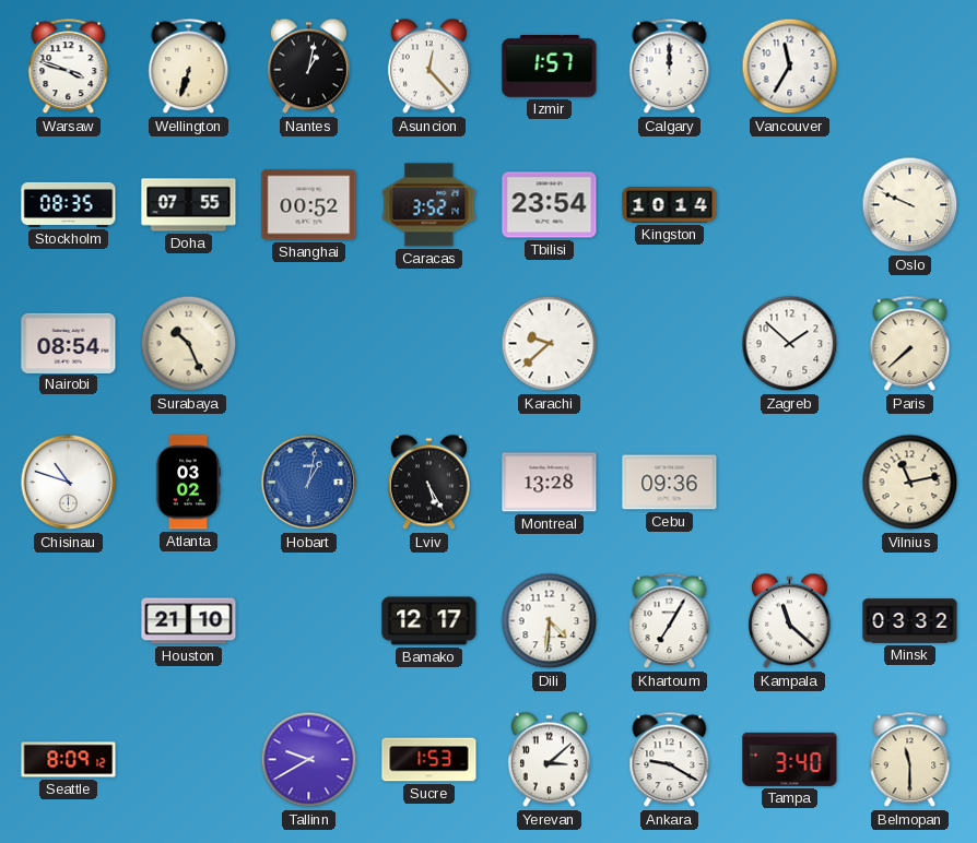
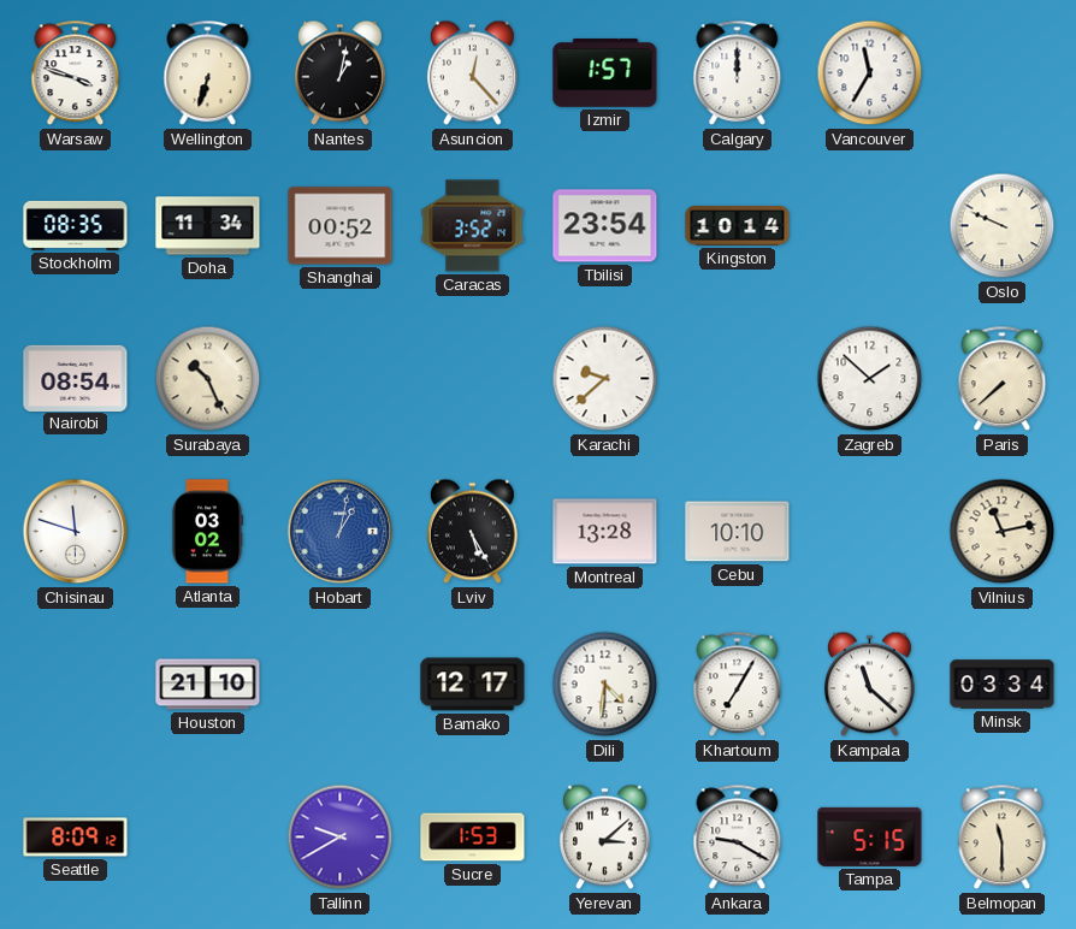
Doha: 07:55 -> 11:34
Chisinau: 10:48 -> 11:48
Cebu: 09:36 -> 10:10
Minsk: 03:32 -> 03:34
Tampa: 3:40 -> 5:15
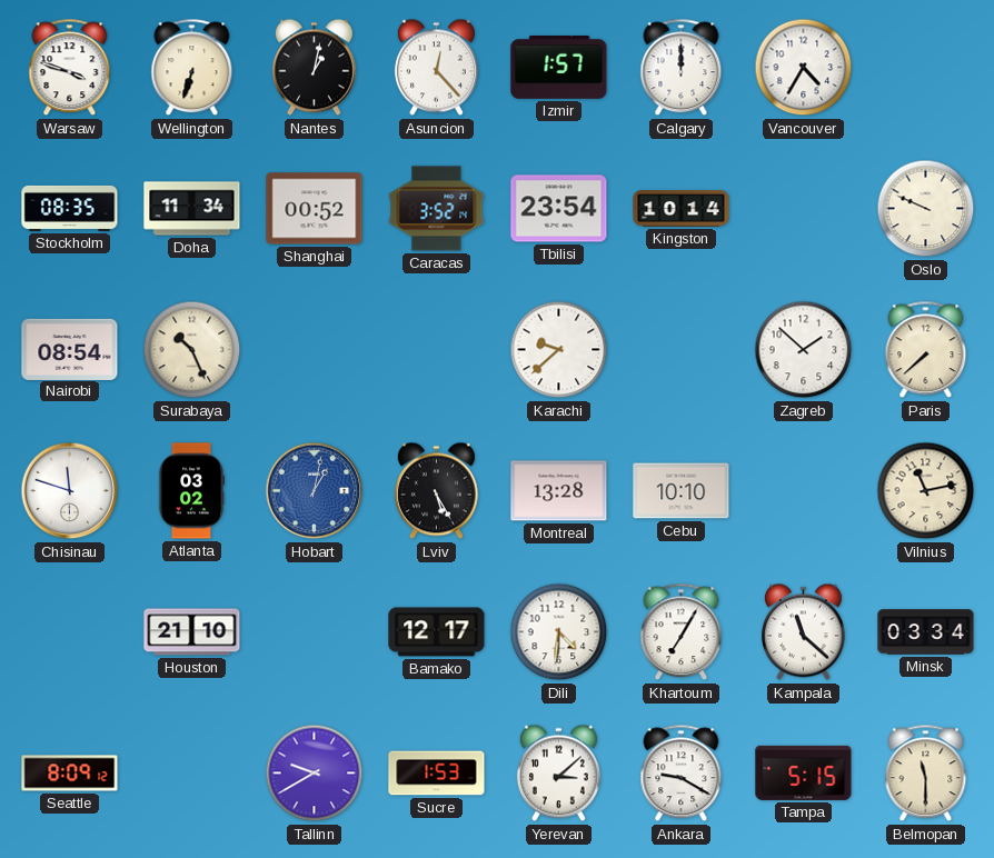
Vancouver: 11:35 -> 4:35
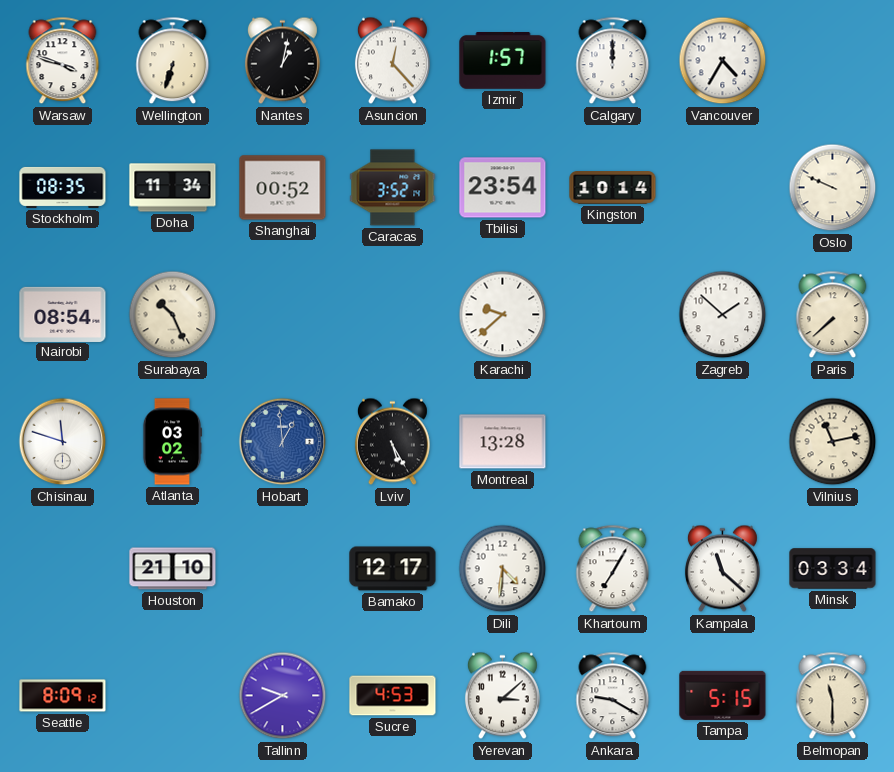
Hobart: 1:02 -> 12:59
Cebu: 10:10 -> none
Sucre: 1:53 -> 4:53
